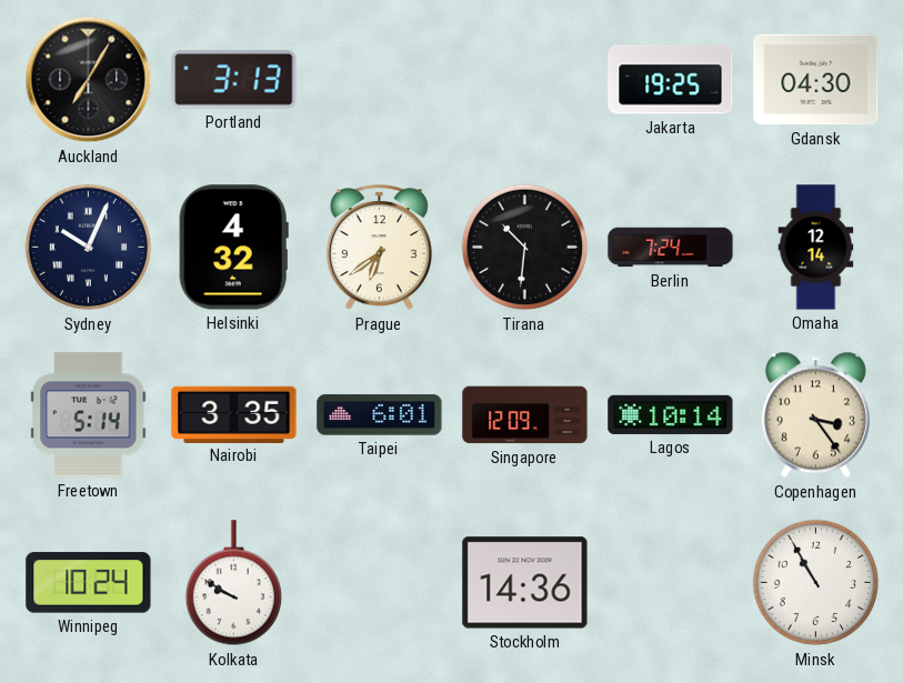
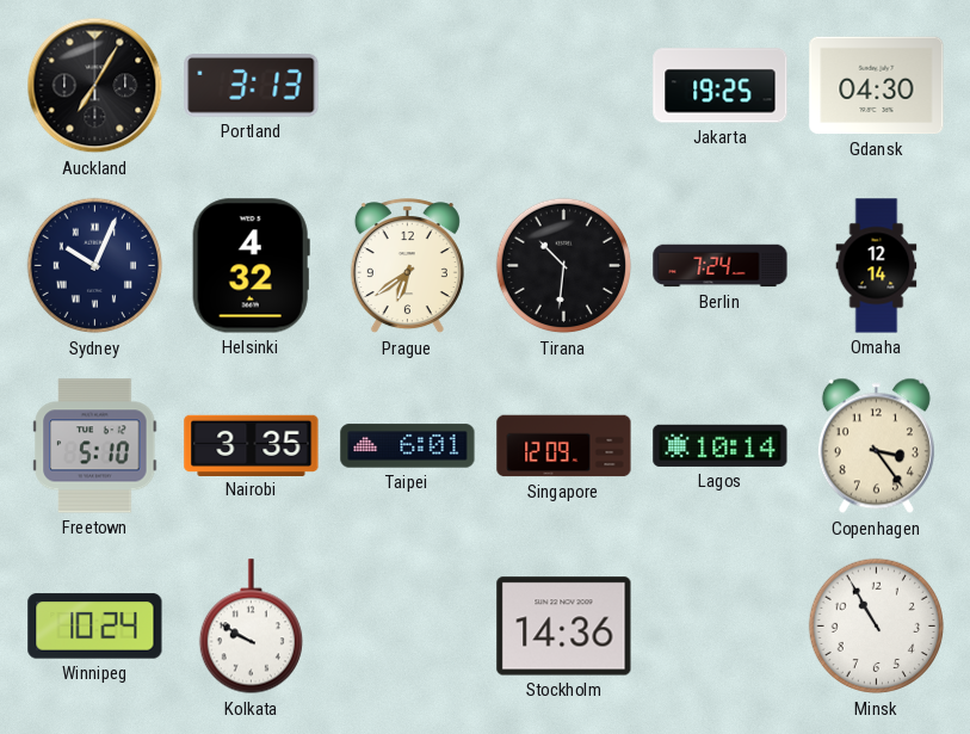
Freetown: 5:14 -> 5:10
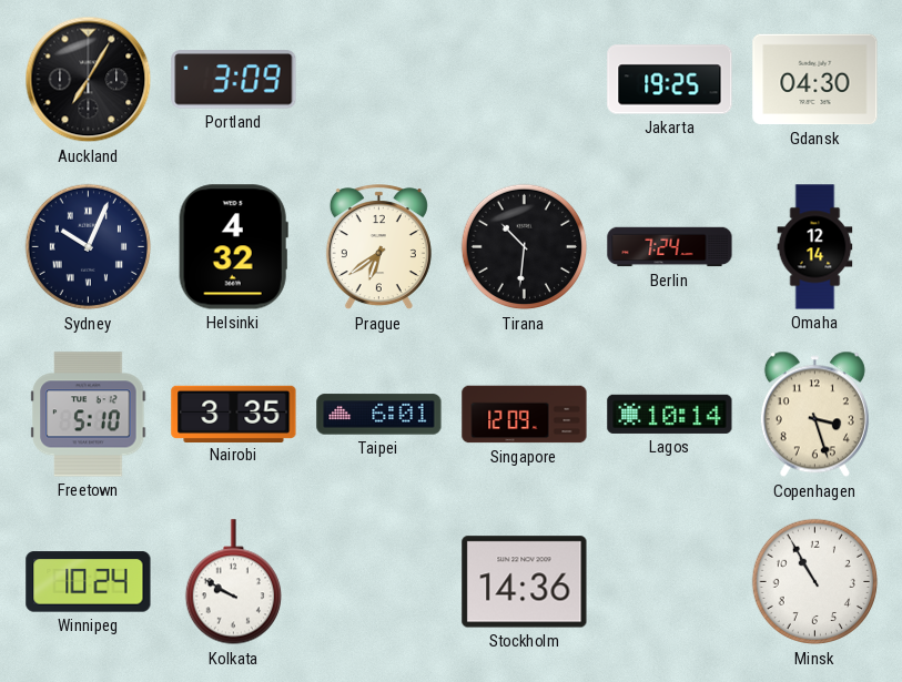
Portland: 3:13 -> 3:09
Copenhagen: 3:24 -> 3:27
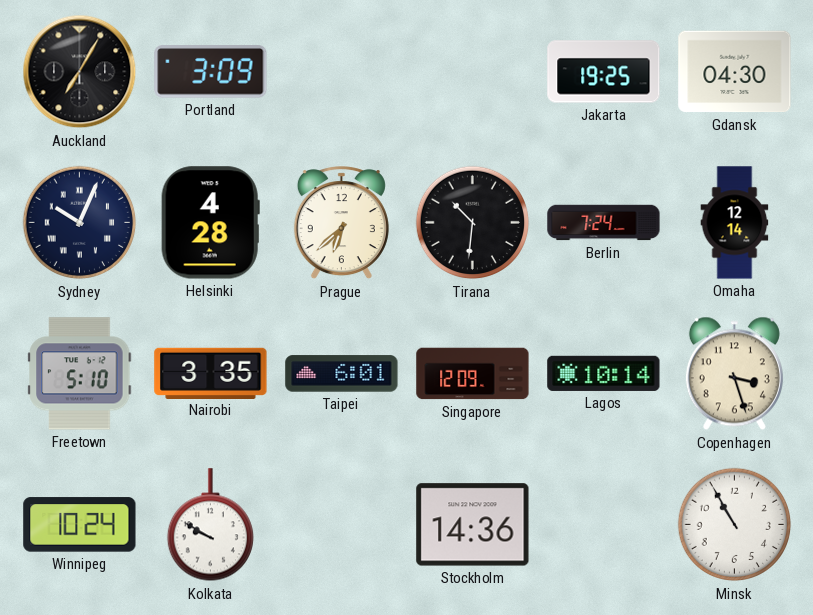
Helsinki: 4:32 -> 4:28
Prague: 6:39 -> 6:38
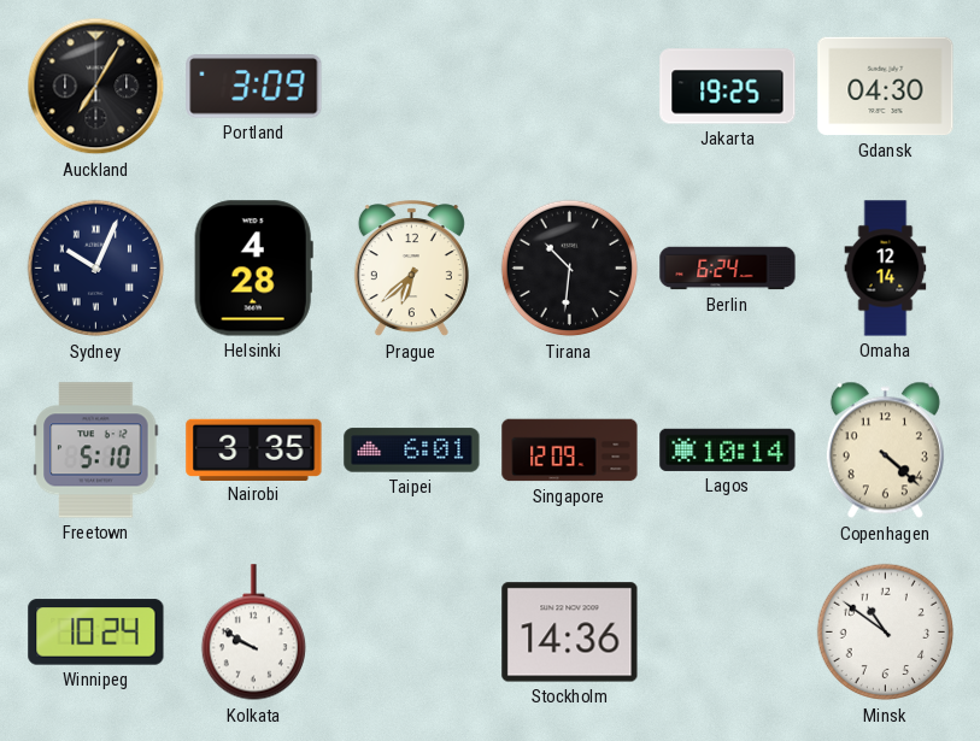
Berlin: 7:24 -> 6:24
Copenhagen: 3:27 -> 4:22
Minsk: 10:55 -> 10:51
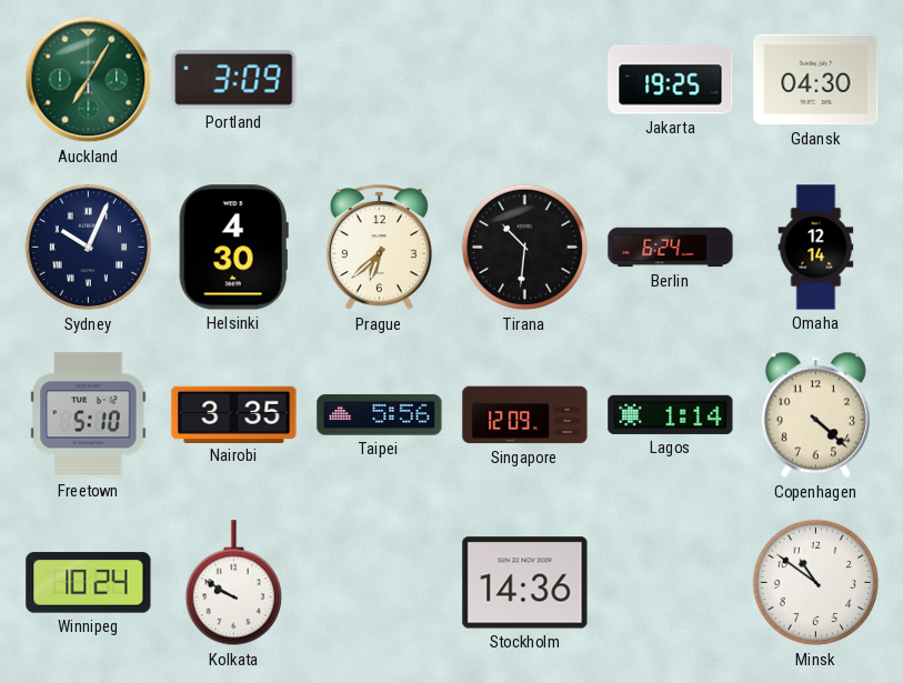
Auckland dial: black -> green
Helsinki: 4:28 -> 4:30
Taipei: 6:01 -> 5:56
Lagos: 10:14 -> 1:14
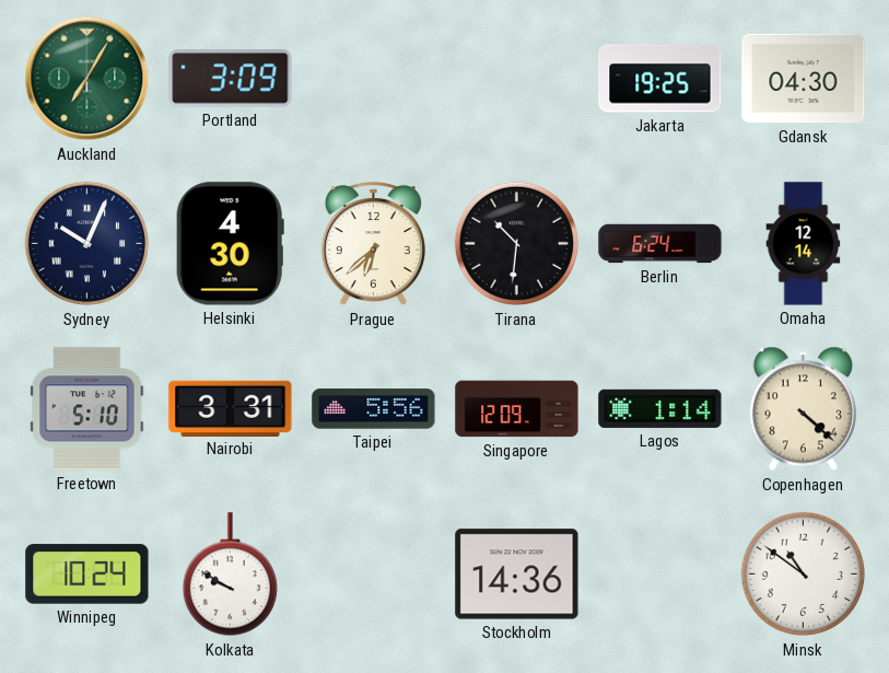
Nairobi: 3:35 -> 3:31
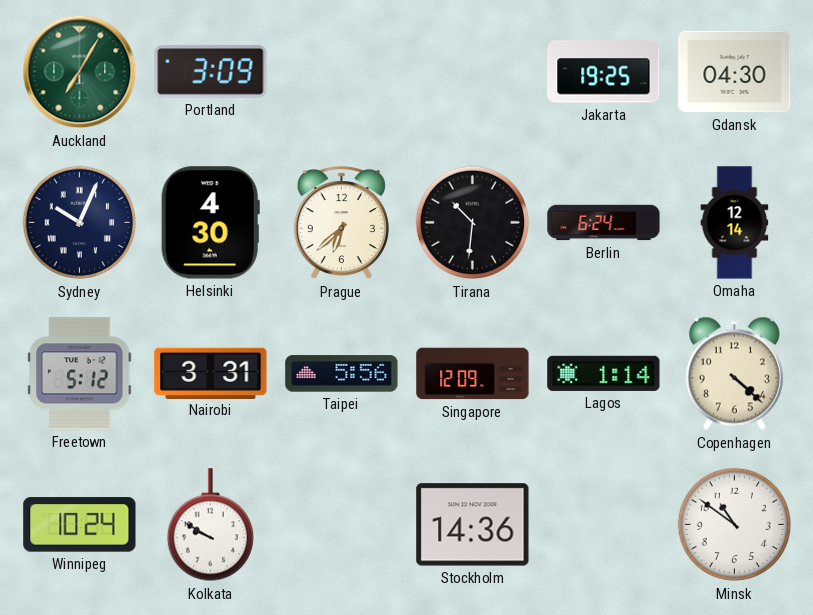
Freetown: 5:10 -> 5:12
